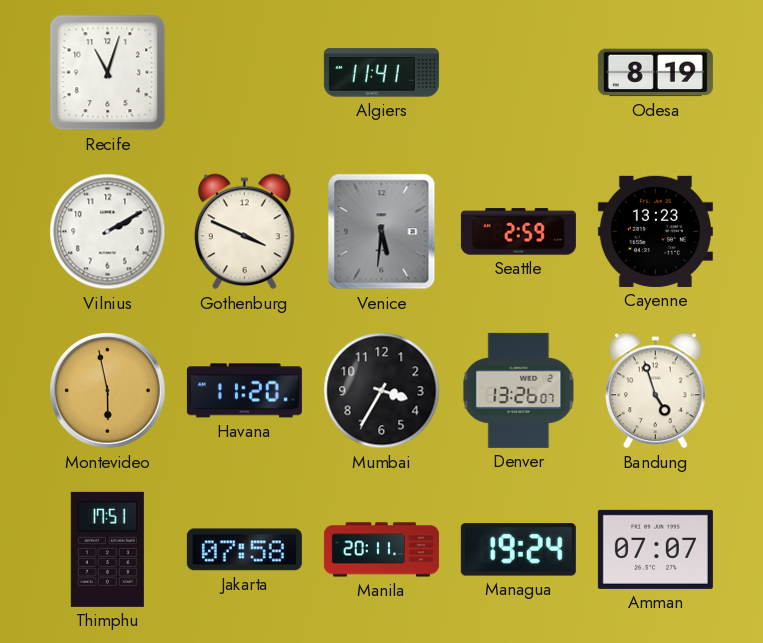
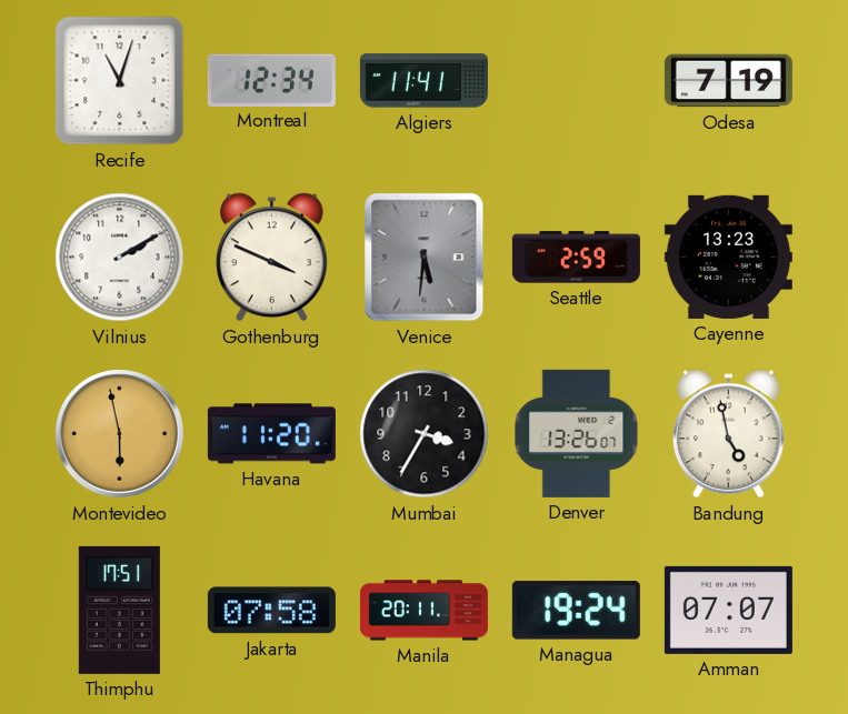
Montreal: none -> 12:34
Odesa: 8:19 -> 7:19
Bandung: 4:57 -> 4:58
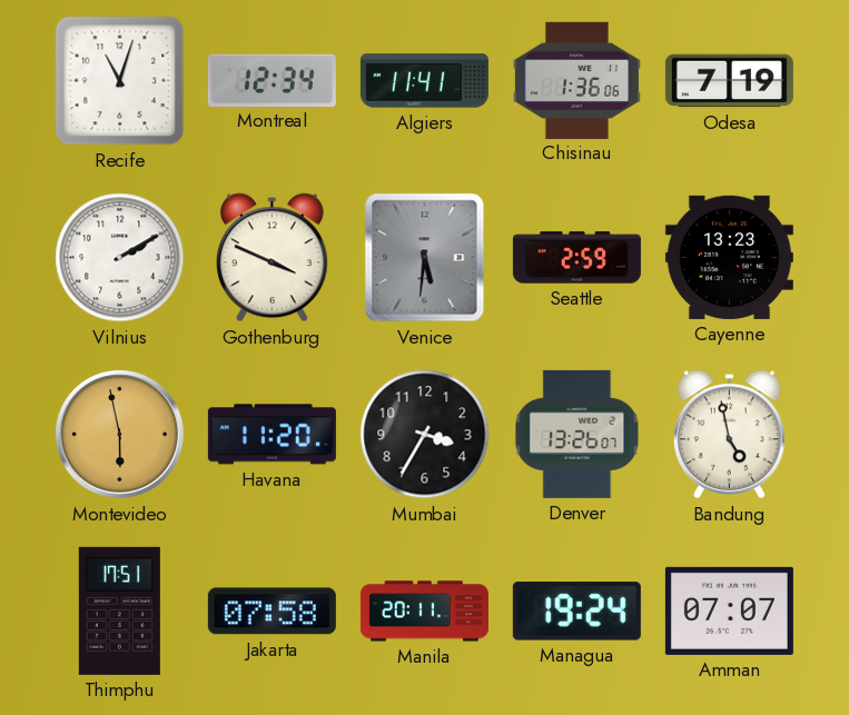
Chisinau: none -> 1:36
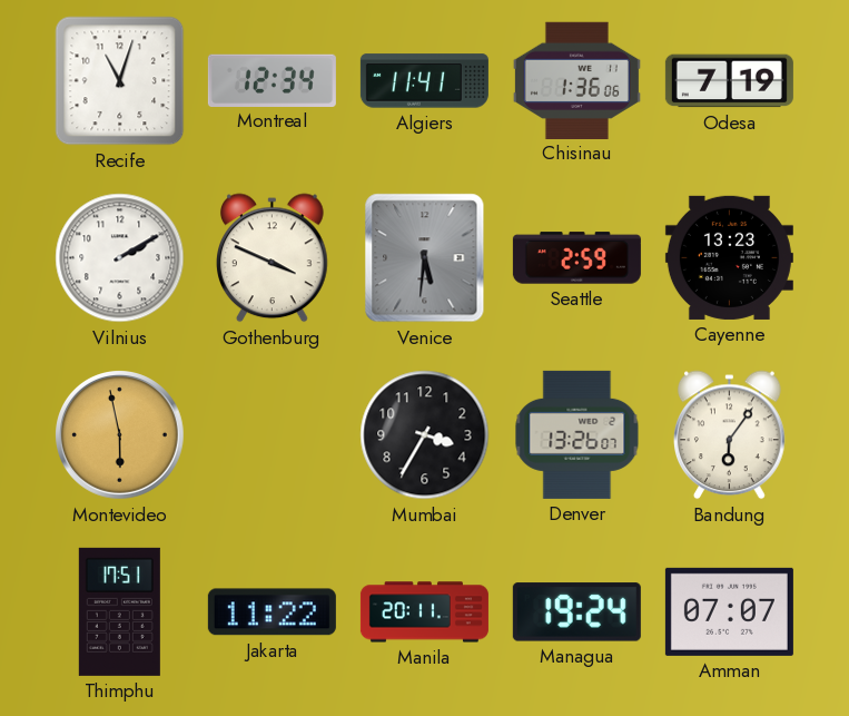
Havana: 11:20 -> none
Bandung: 4:58 -> 6:06
Jakarta: 07:58 -> 11:22
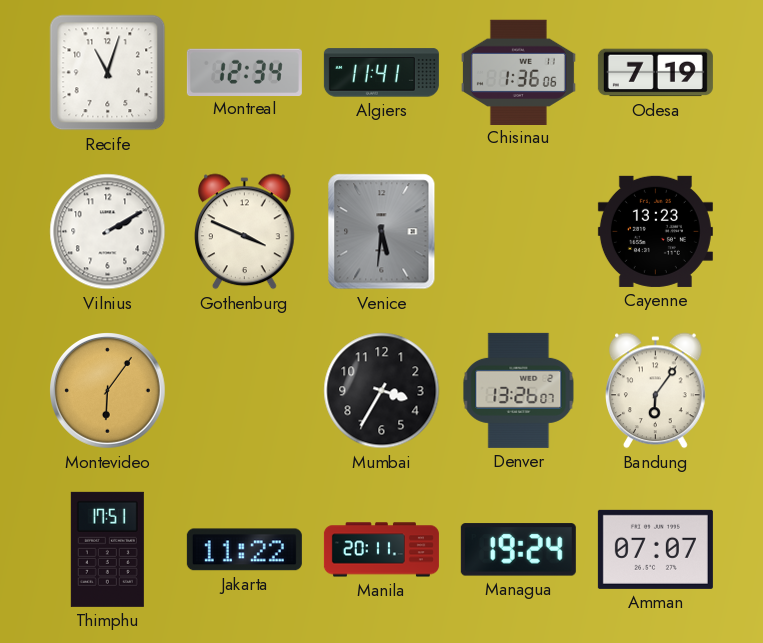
Seattle: 2:59 -> none
Montevideo: 5:58 -> 6:06
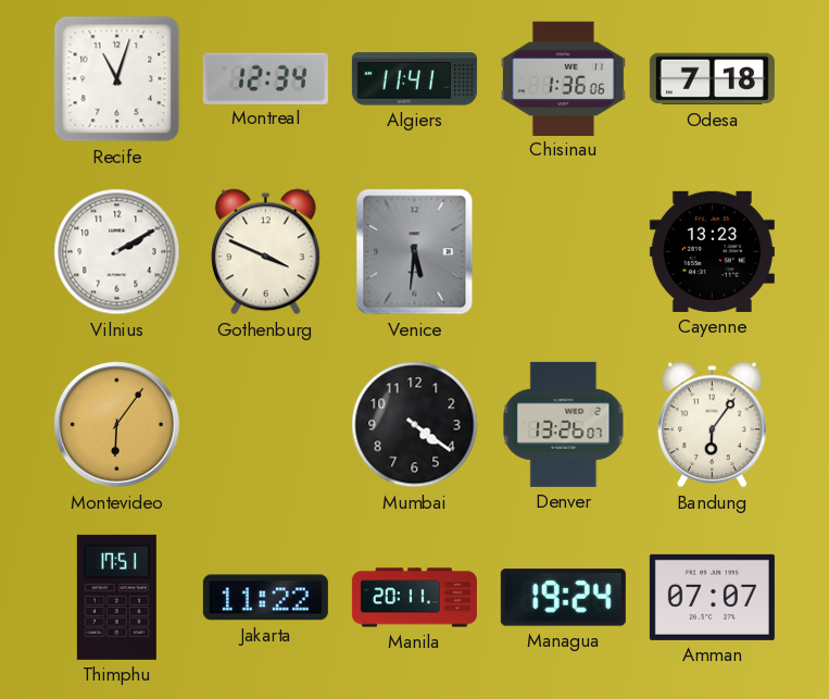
Odesa: 7:19 -> 7:18
Mumbai: 3:35 -> 4:21
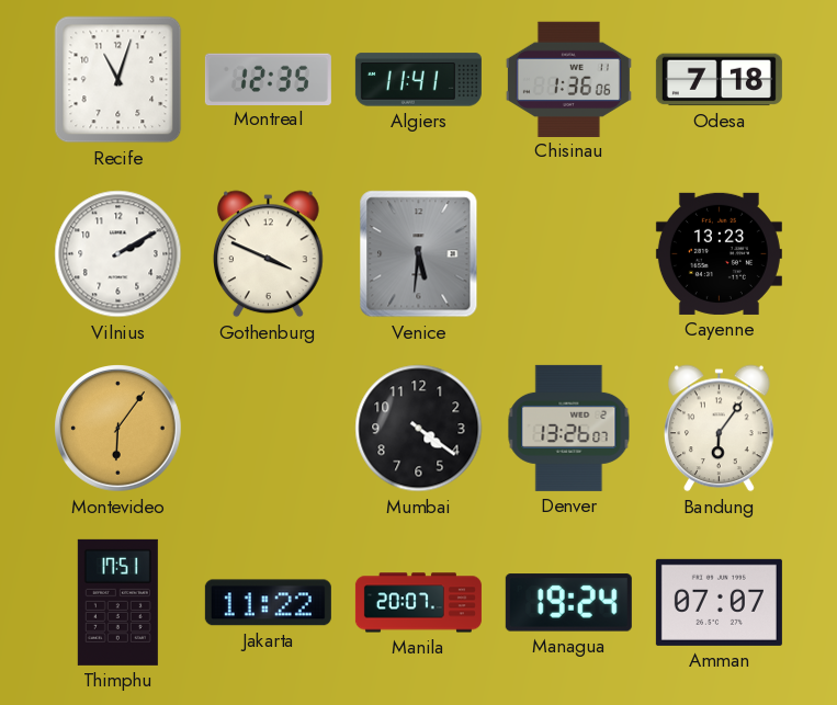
Montreal: 12:34 -> 12:35
Manila: 20:11 -> 20:07
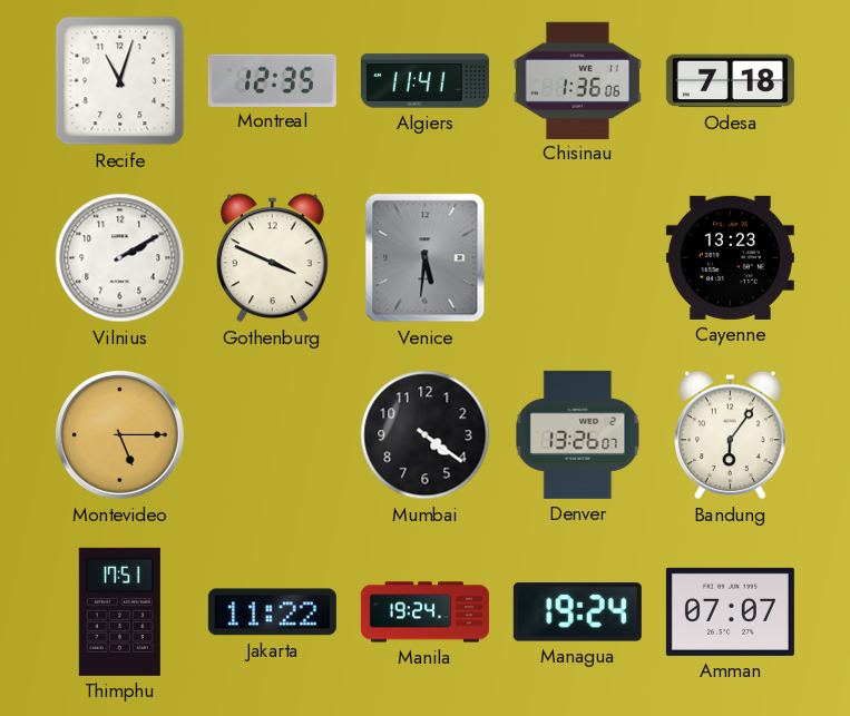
Montevideo: 6:06 -> 5:15
Manila: 20:07 -> 19:24
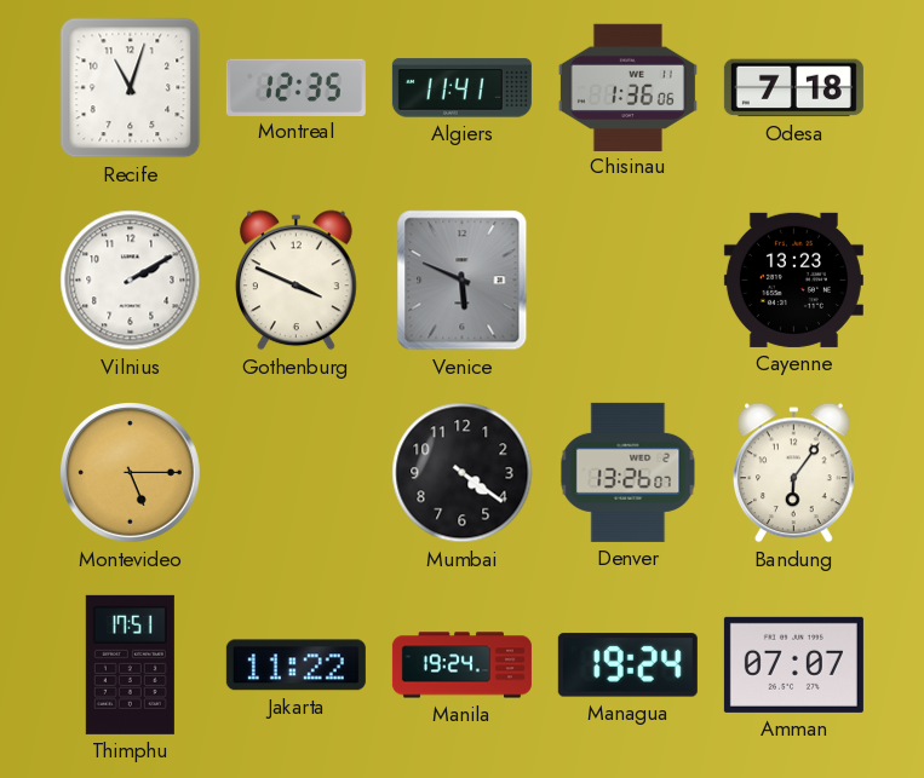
Venice: 5:31 -> 5:49
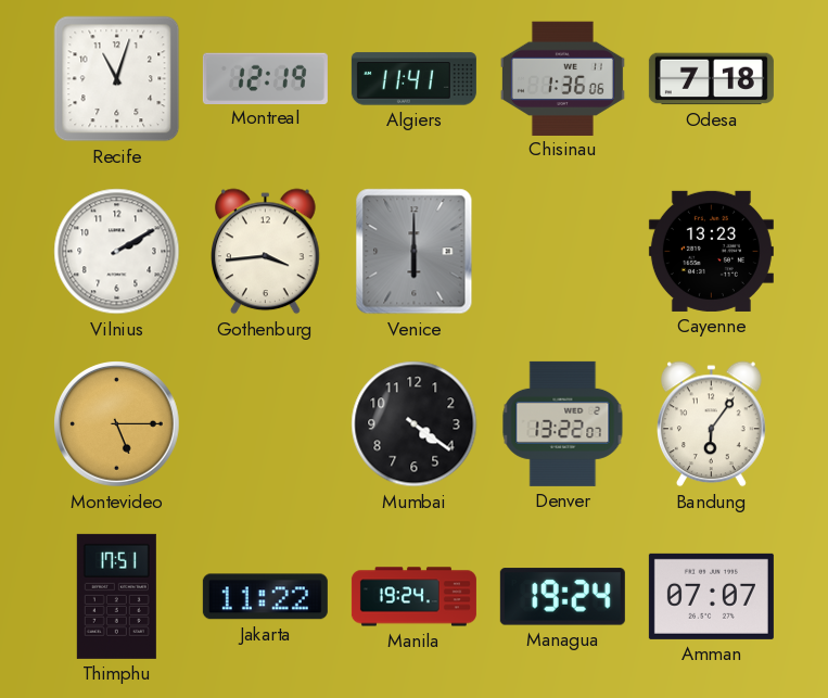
Montreal: 12:35 -> 12:19
Gothenburg: 3:49 -> 3:44
Venice: 5:49 -> 6:00
Denver: 13:26 -> 13:22
